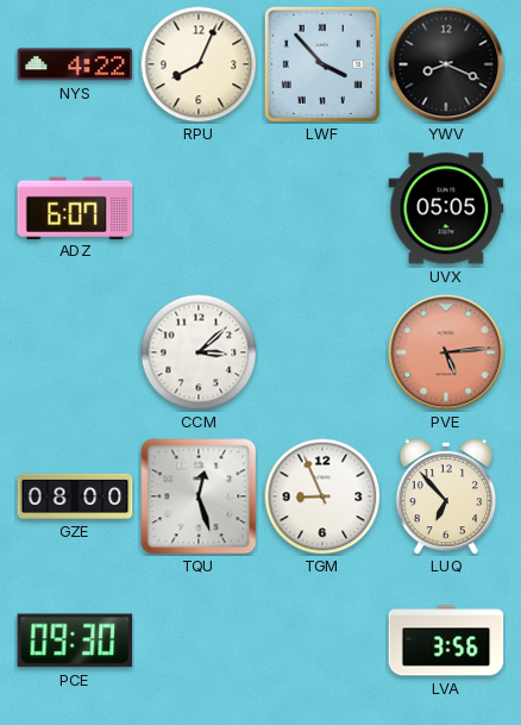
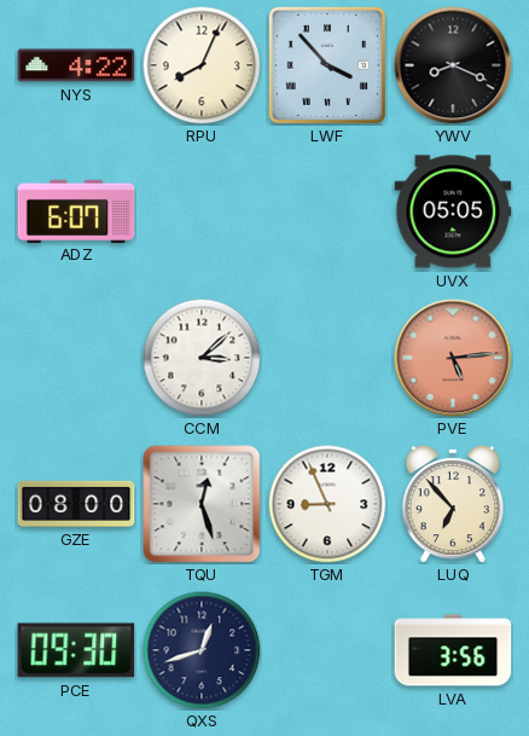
QXS: none -> 12:42
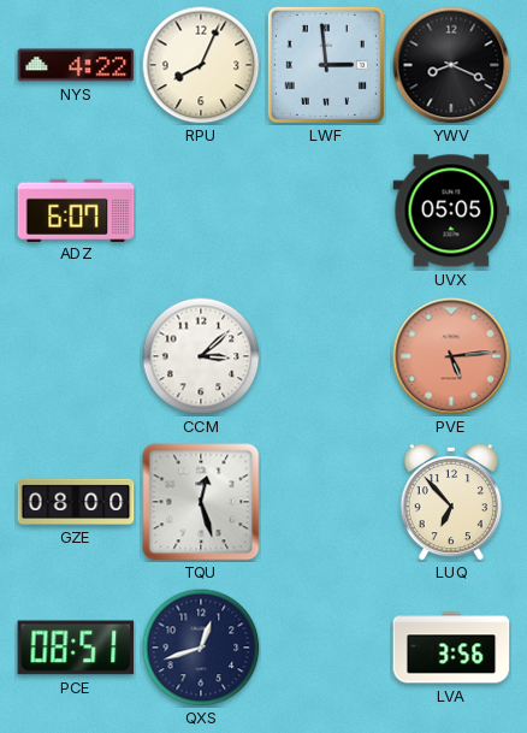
LWF: 3:53 -> 2:59
TGM: 8:56 -> none
PCE: 09:30 -> 08:51
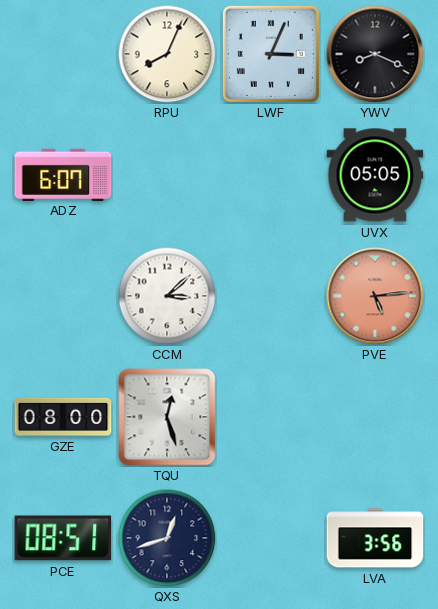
NYS: 4:22 -> none
LWF: 2:59 -> 3:04
LUQ: 6:53 -> none
